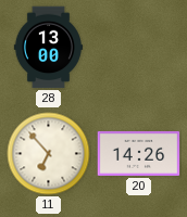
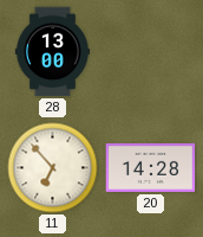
20: 14:26 -> 14:28
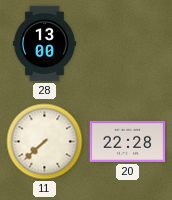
11: 6:53 -> 7:38
20: 14:28 -> 22:28
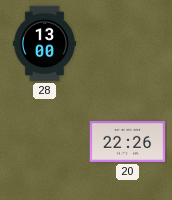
11: 7:38 -> none
20: 22:28 -> 22:26
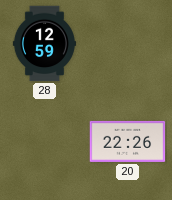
28: 13:00 -> 12:59
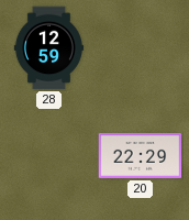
20: 22:26 -> 22:29
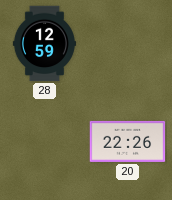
20: 22:29 -> 22:26
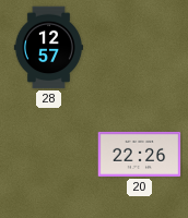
28: 12:59 -> 12:57
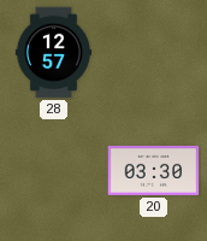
20: 22:26 -> 03:30
